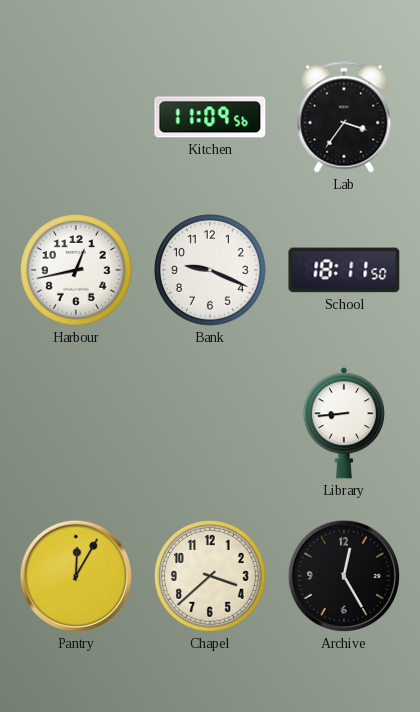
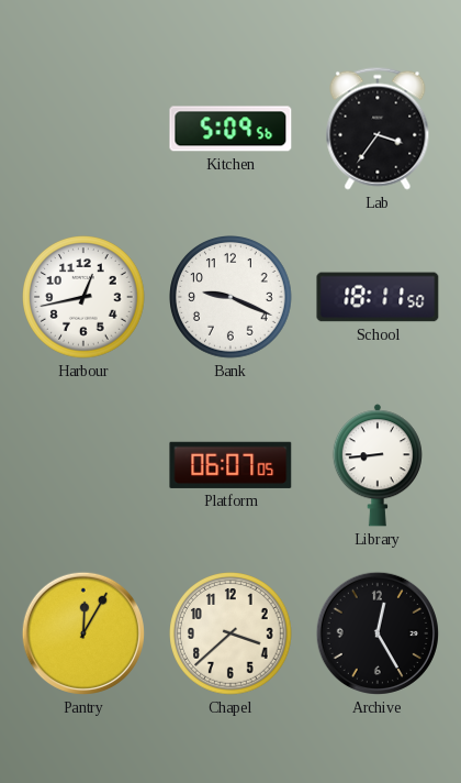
Kitchen: 11:09 -> 5:09
Platform: none -> 06:07
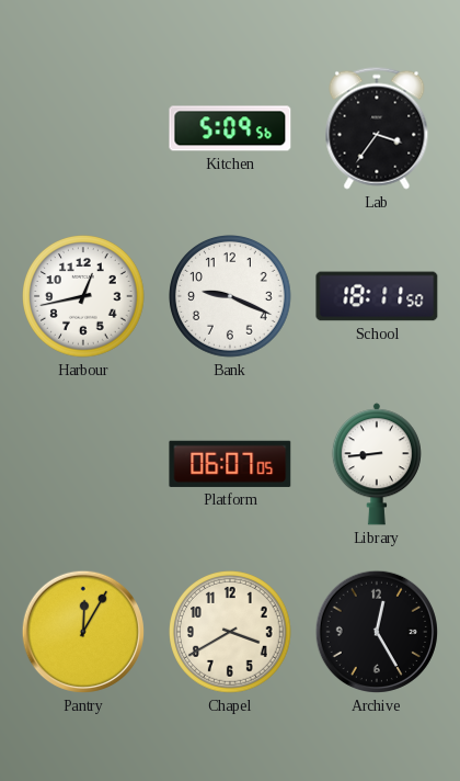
Chapel: 3:38 -> 3:40
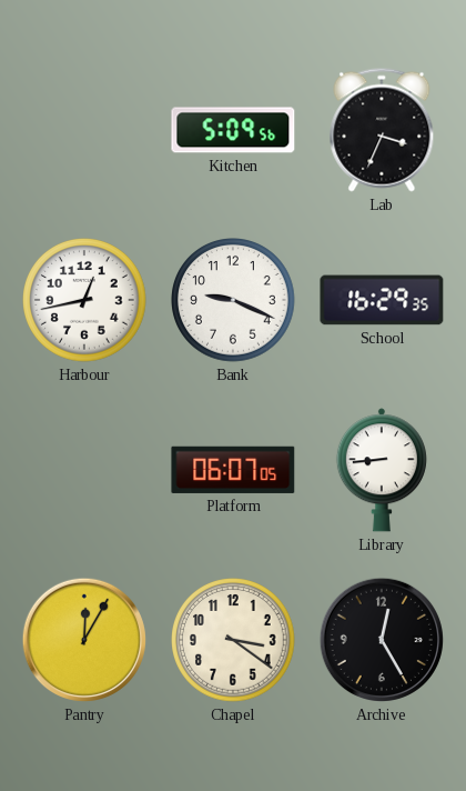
Lab: 3:36 -> 3:34
School: 18:11 -> 16:29
Chapel: 3:40 -> 3:21
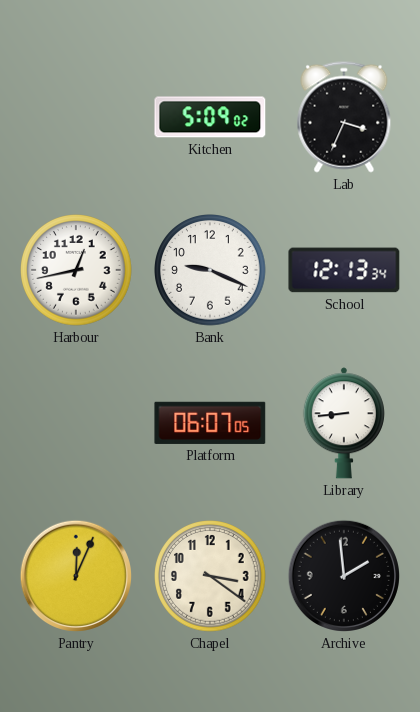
Kitchen: 5:09:56 -> 5:09:02
School: 16:29 -> 12:13
Pantry: 12:05 -> 12:04
Archive: 12:25 -> 1:59
